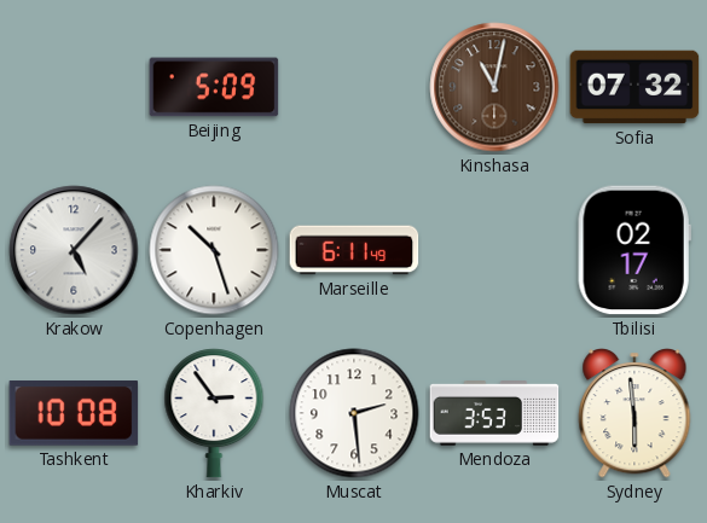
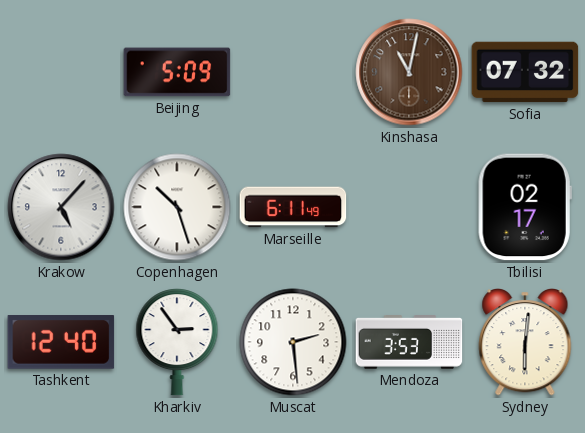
Tashkent: 10:08 -> 12:40
Sydney: 5:59 -> 6:01
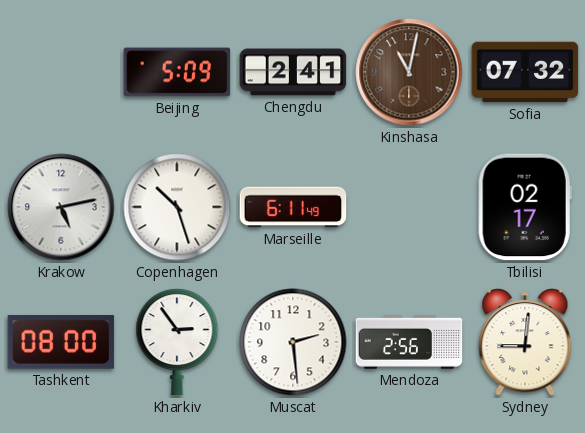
Chengdu: none -> 2:41
Krakow: 5:07 -> 5:13
Tashkent: 12:40 -> 08:00
Mendoza: 3:53 -> 2:56
Sydney: 6:01 -> 9:01
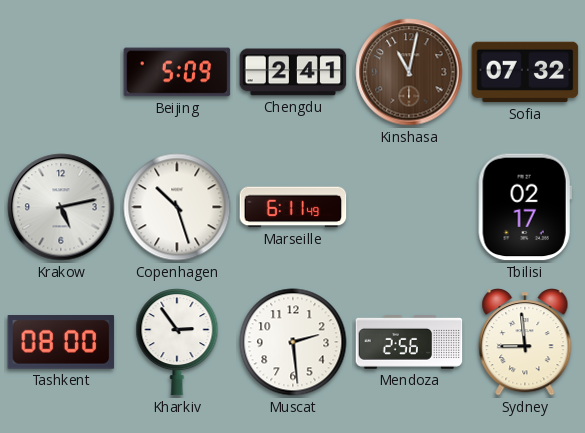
Sydney: 9:01 -> 8:59
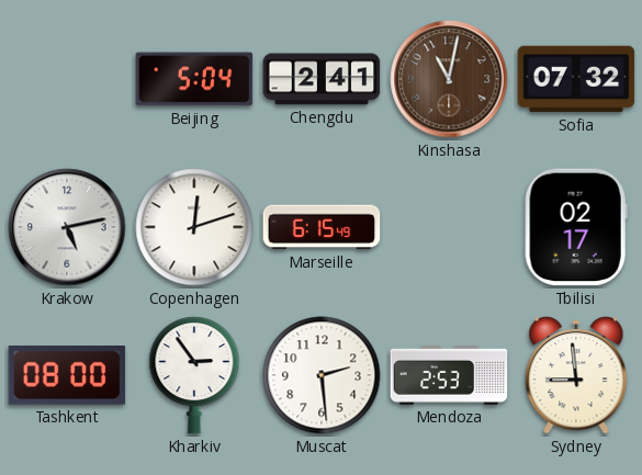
Beijing: 5:09 -> 5:04
Copenhagen: 10:27 -> 12:12
Marseille: 6:11 -> 6:15
Mendoza: 2:56 -> 2:53
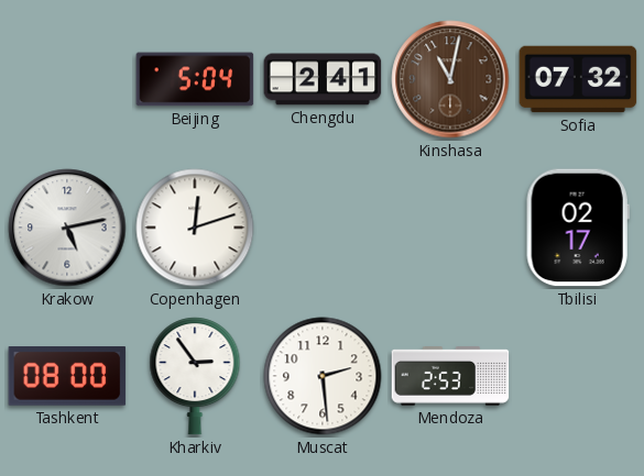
Marseille: 6:15 -> none
Sydney: 8:59 -> none
